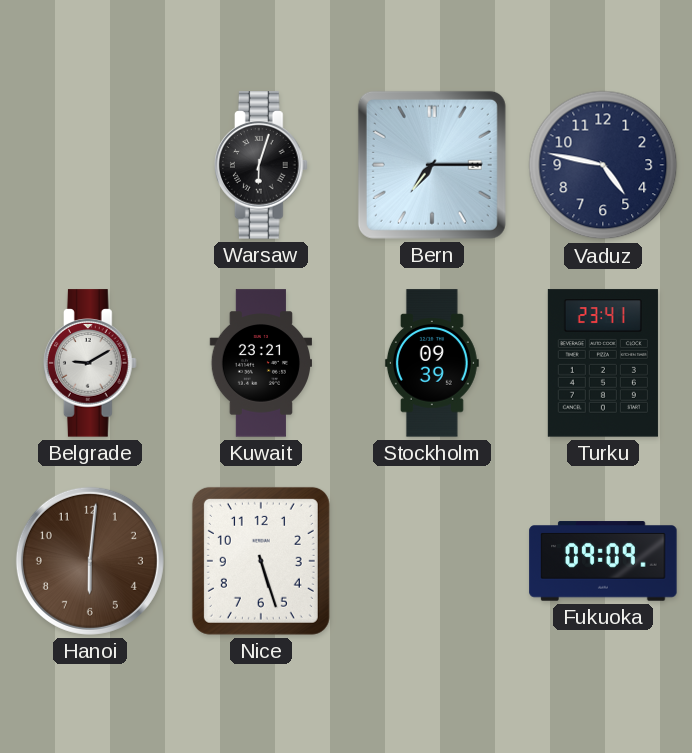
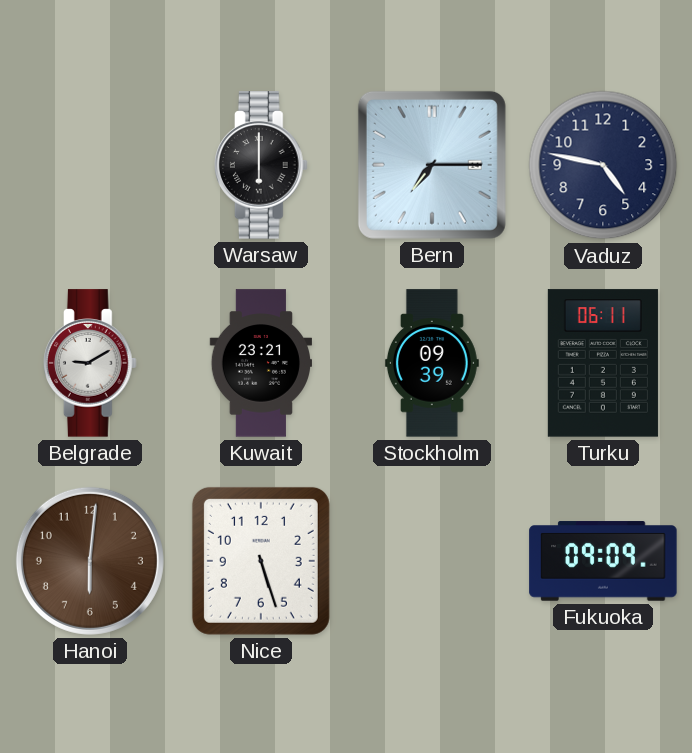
Warsaw: 6:03 -> 6:00
Turku: 23:41 -> 06:11
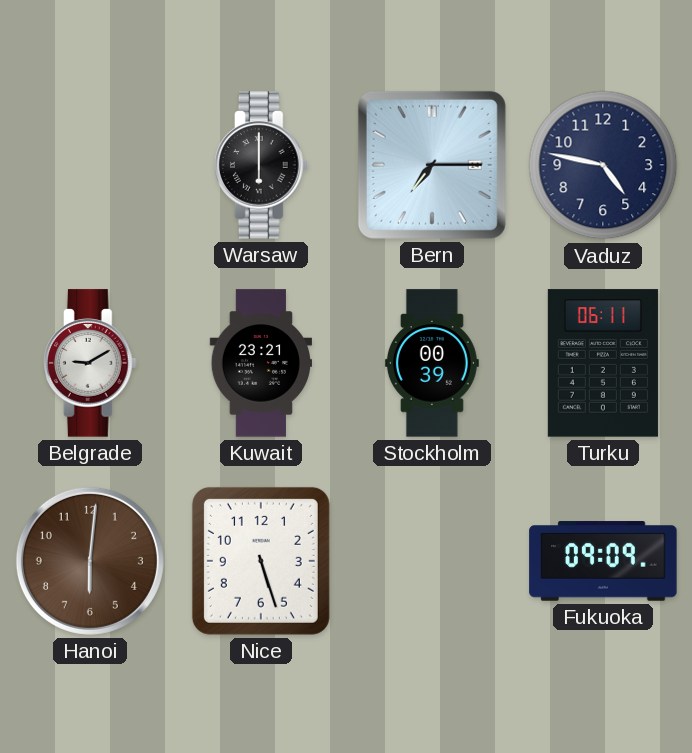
Stockholm: 09:39 -> 00:39
